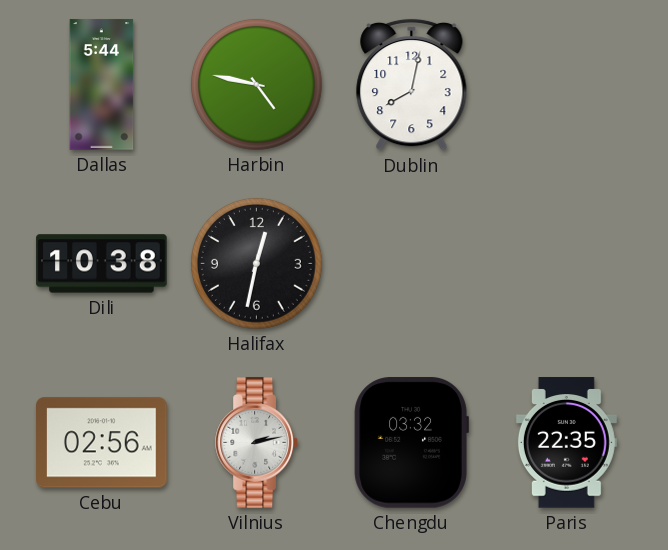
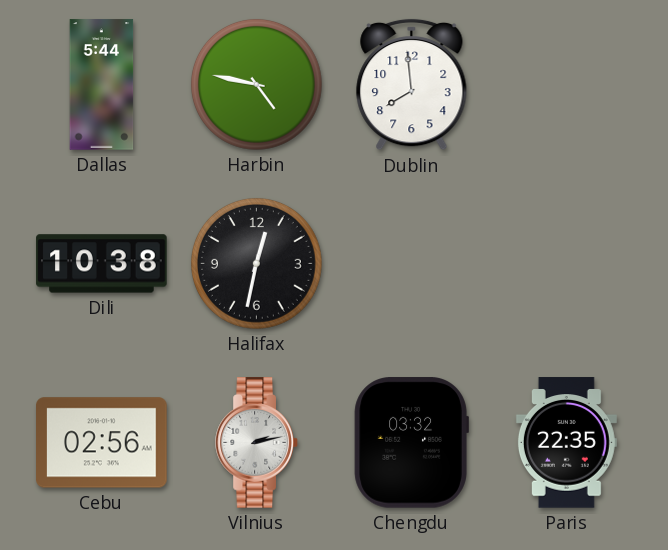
Dublin: 8:02 -> 7:59
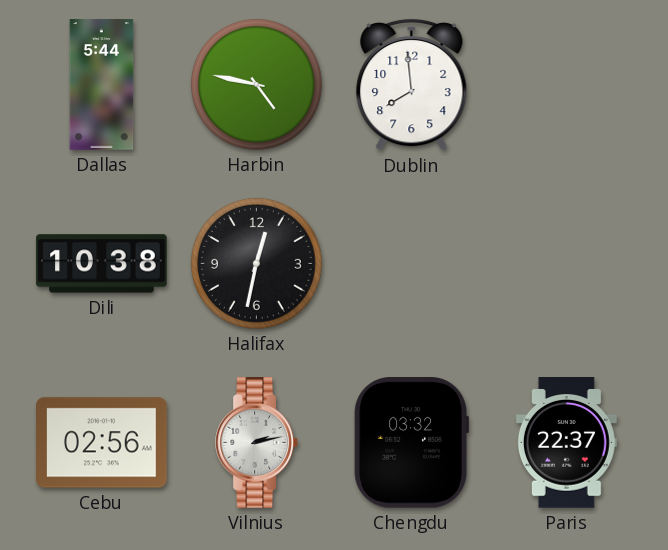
Paris: 22:35 -> 22:37
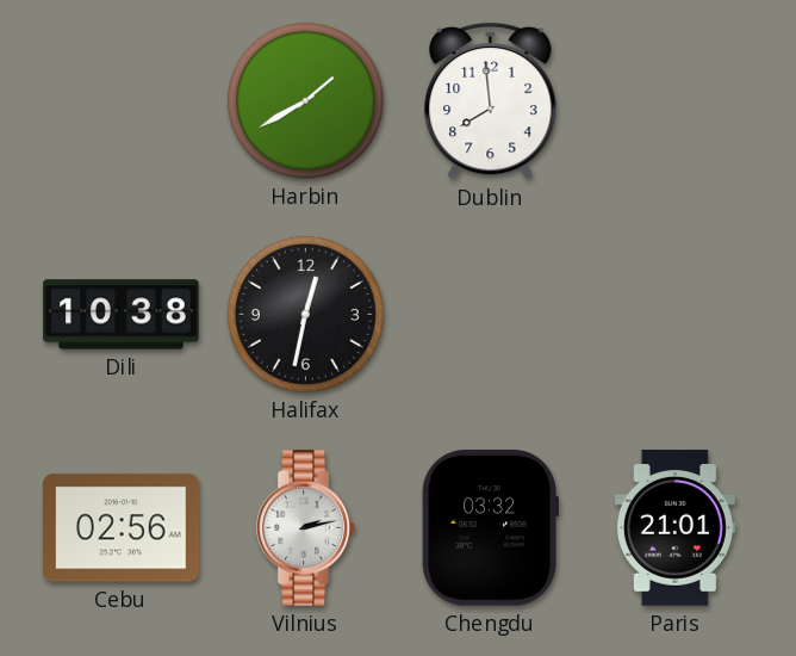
Dallas: 5:44 -> none
Harbin: 4:47 -> 1:40
Paris: 22:37 -> 21:01
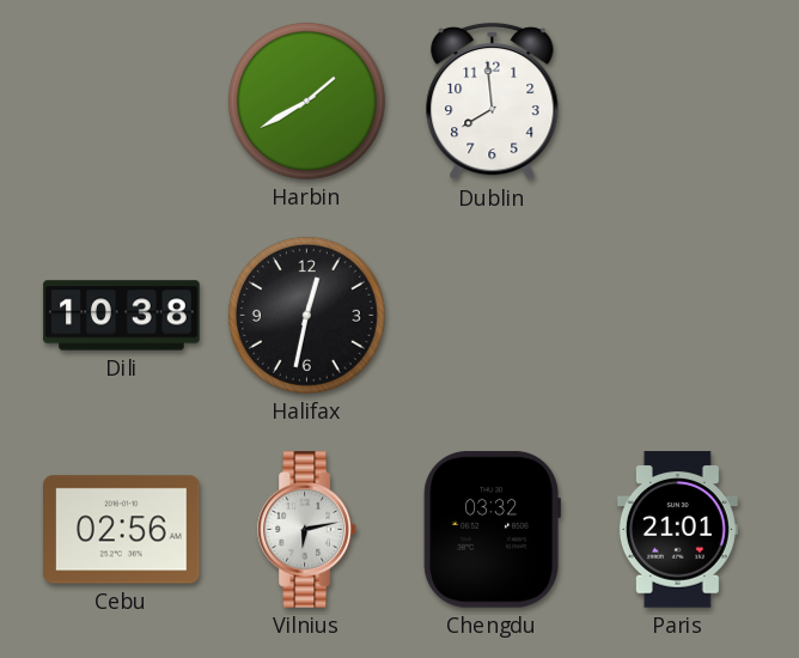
Vilnius: 2:13 -> 6:13
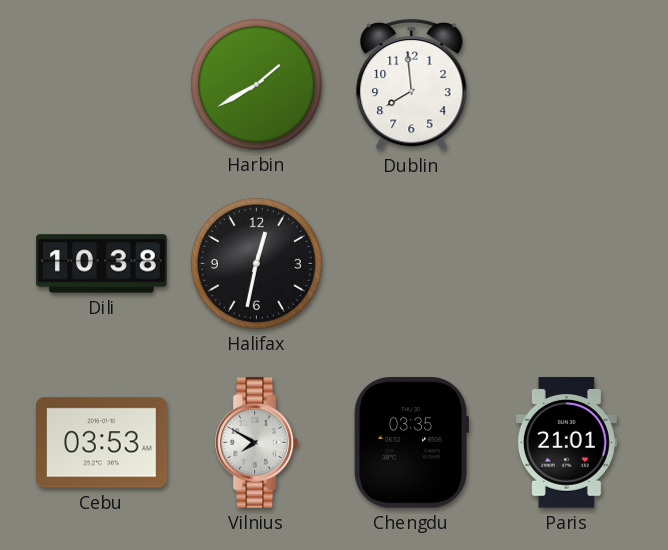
Cebu: 02:56 -> 03:53
Vilnius: 6:13 -> 7:50
Chengdu: 03:32 -> 03:35
